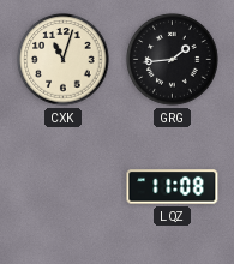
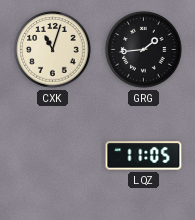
LQZ: 11:08 -> 11:05
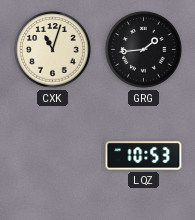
LQZ: 11:05 -> 10:53
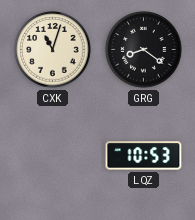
GRG: 1:44 -> 8:21
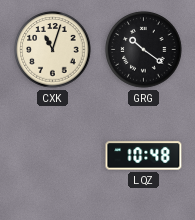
GRG: 8:21 -> 10:21
LQZ: 10:53 -> 10:48
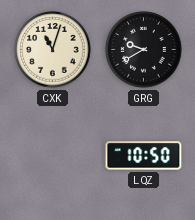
GRG: 10:21 -> 9:40
LQZ: 10:48 -> 10:50
